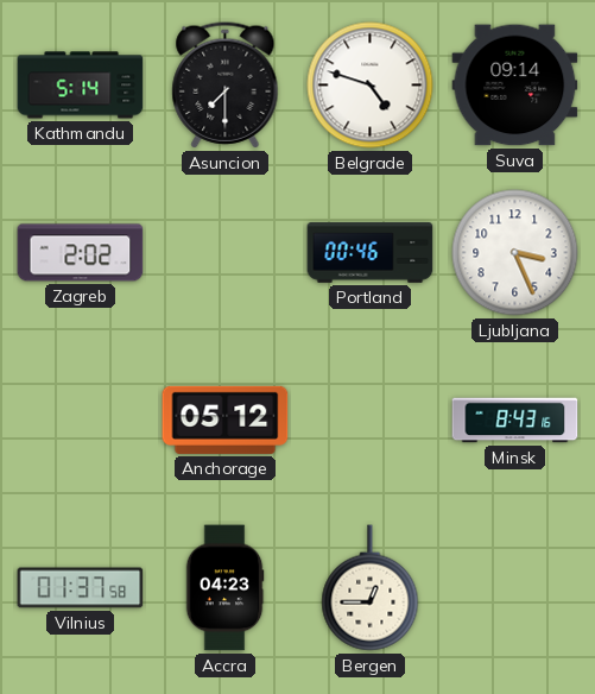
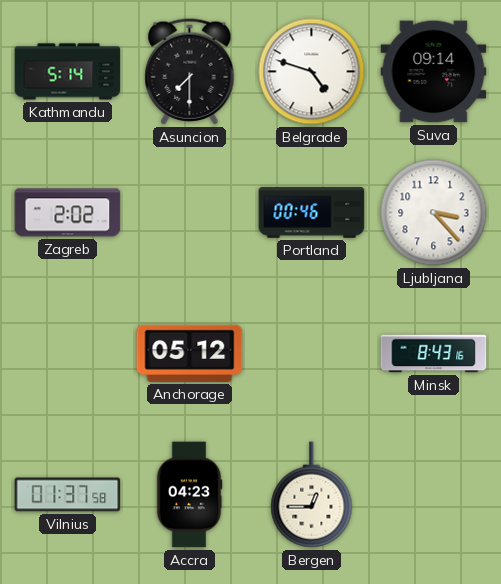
Ljubljana: 3:26 -> 3:23
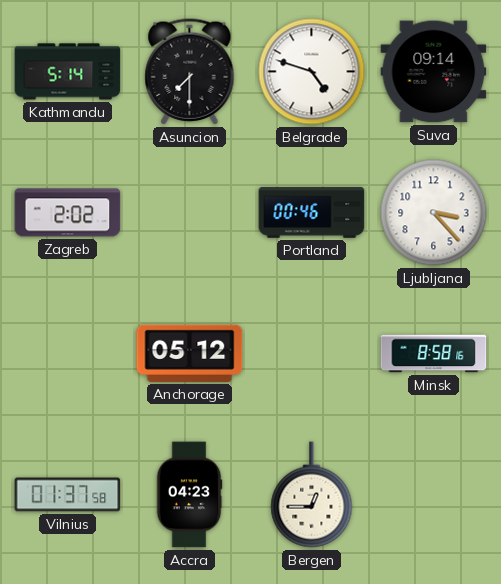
Minsk: 8:43 -> 8:58
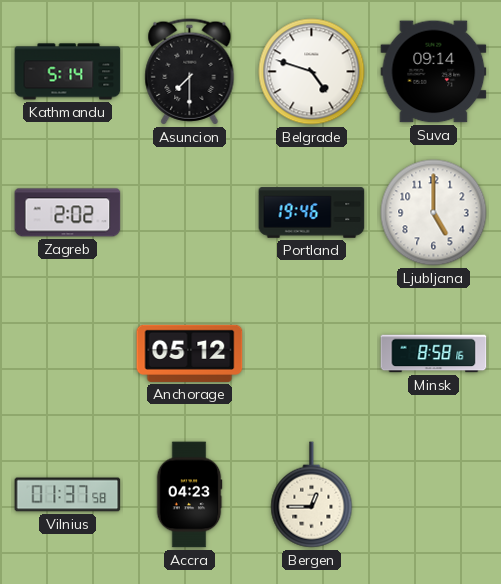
Portland: 00:46 -> 19:46
Ljubljana: 3:23 -> 5:00
